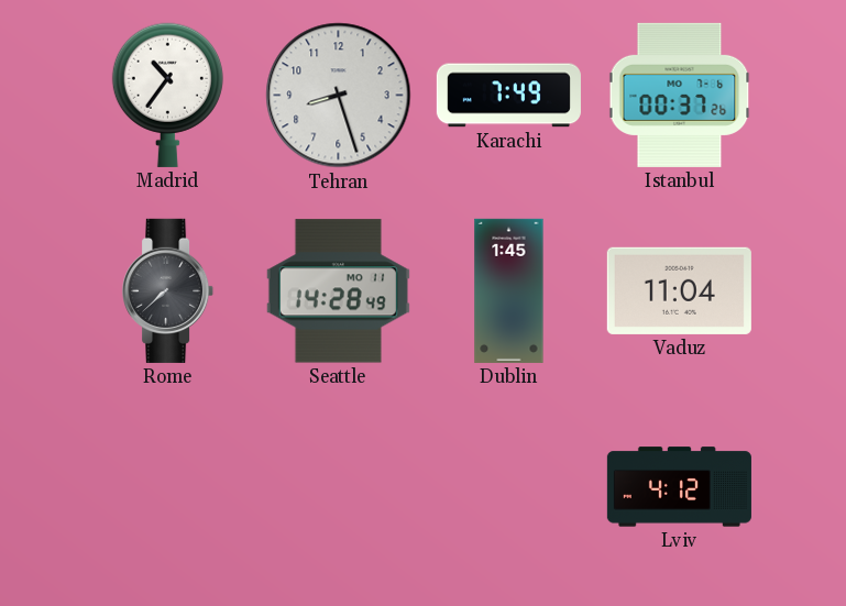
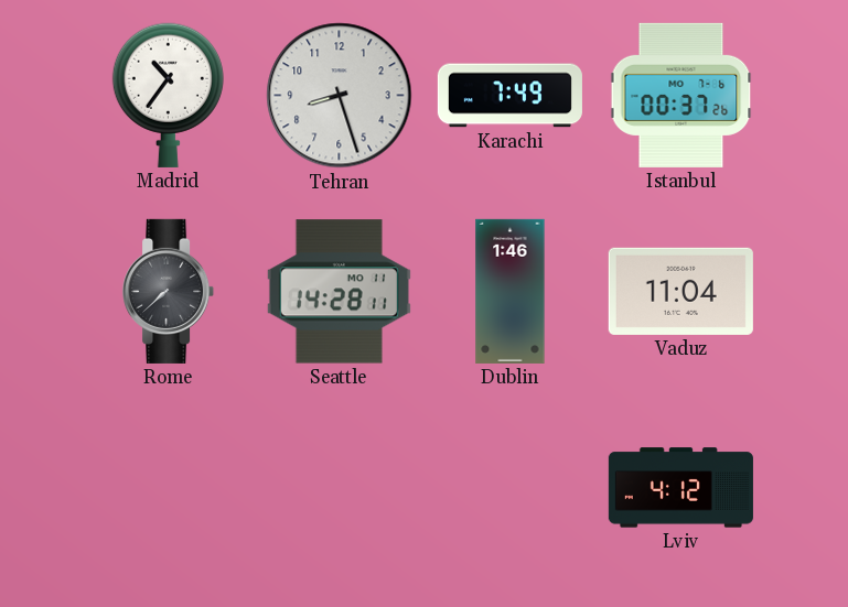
Seattle: 14:28:49 -> 14:28:11
Dublin: 1:45 -> 1:46
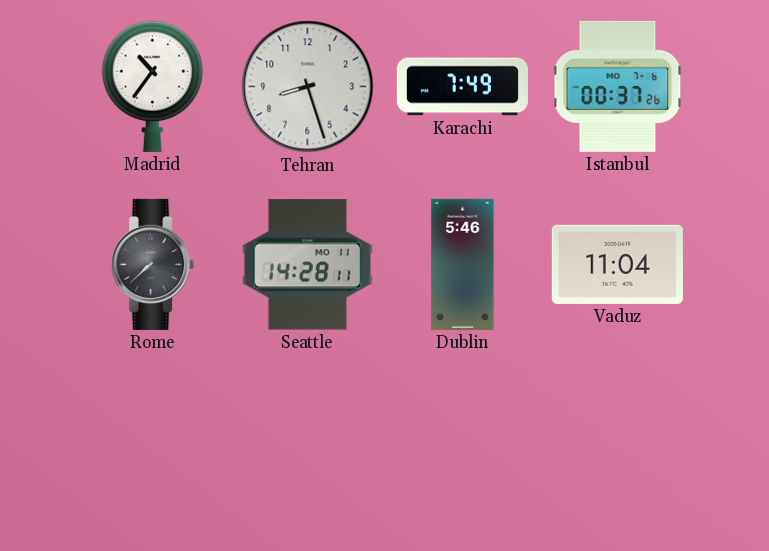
Dublin: 1:46 -> 5:46
Lviv: 4:12 -> none
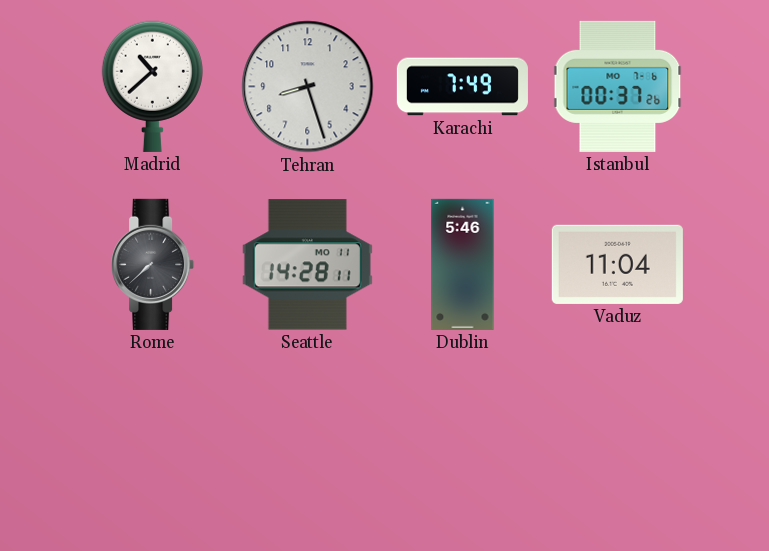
Madrid: 10:36 -> 10:38
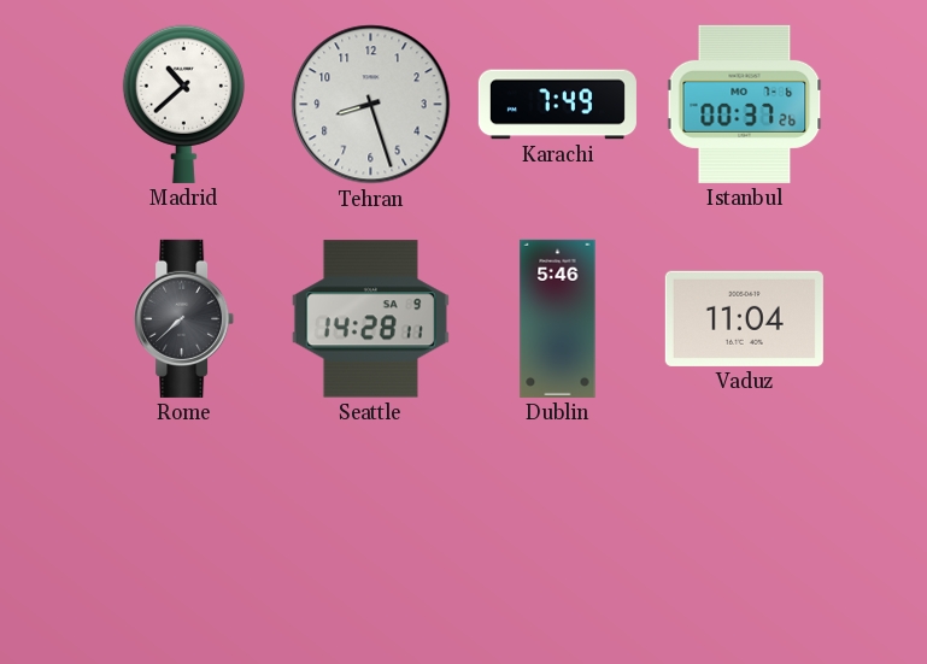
Seattle date: MO 11 -> SA 9
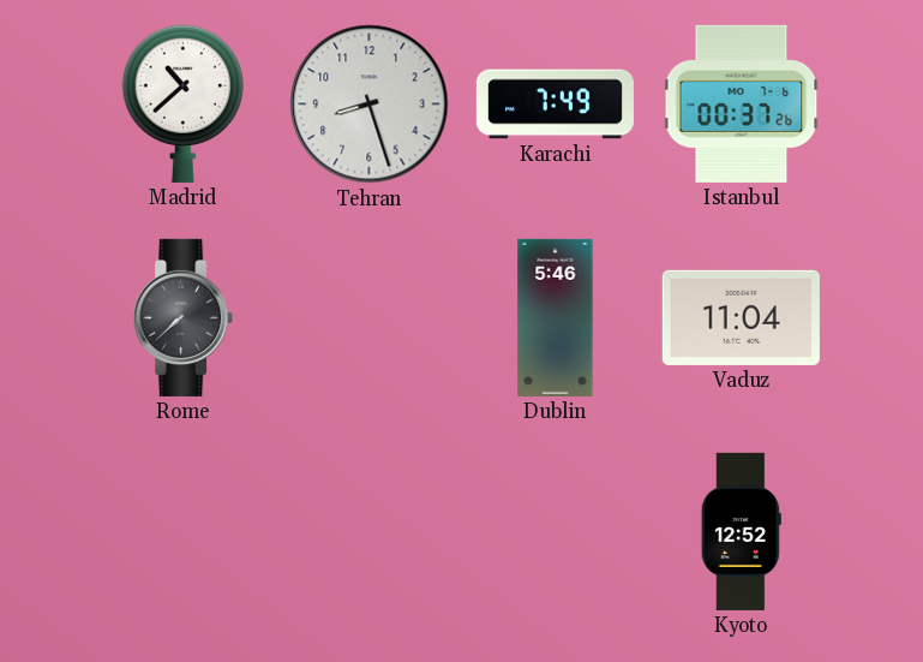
Seattle: 14:28 -> none
Kyoto: none -> 12:52
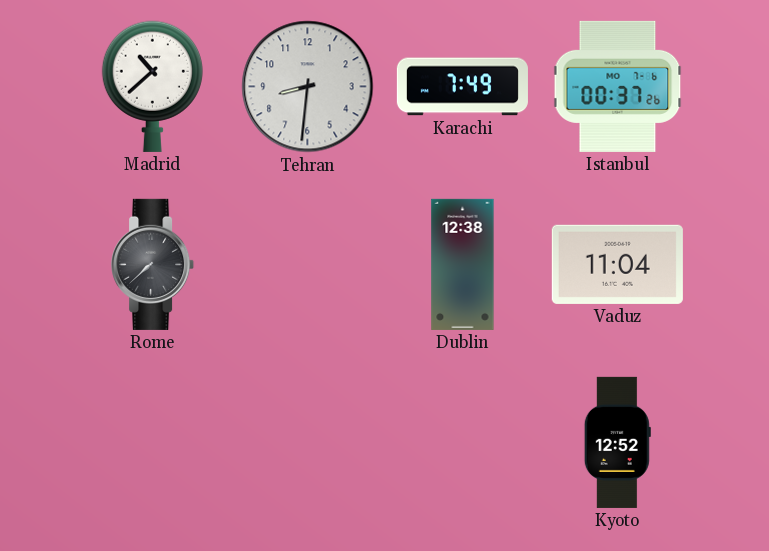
Tehran: 8:27 -> 8:31
Dublin: 5:46 -> 12:38
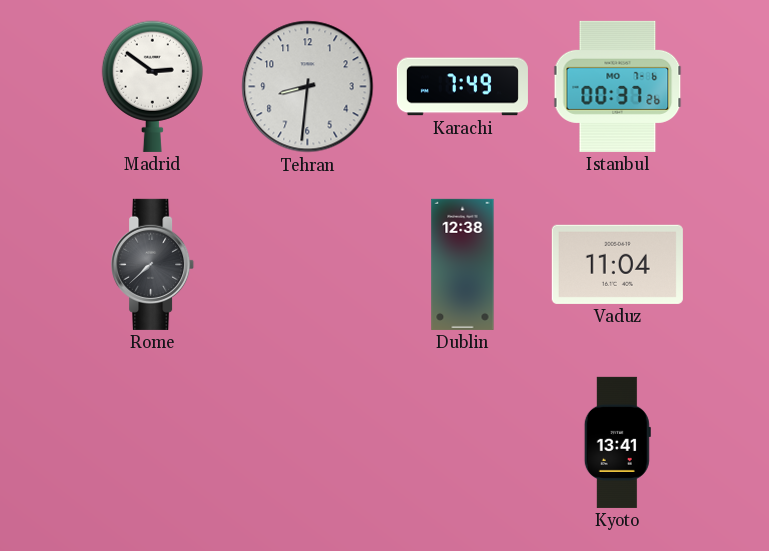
Madrid: 10:38 -> 2:51
Kyoto: 12:52 -> 13:41
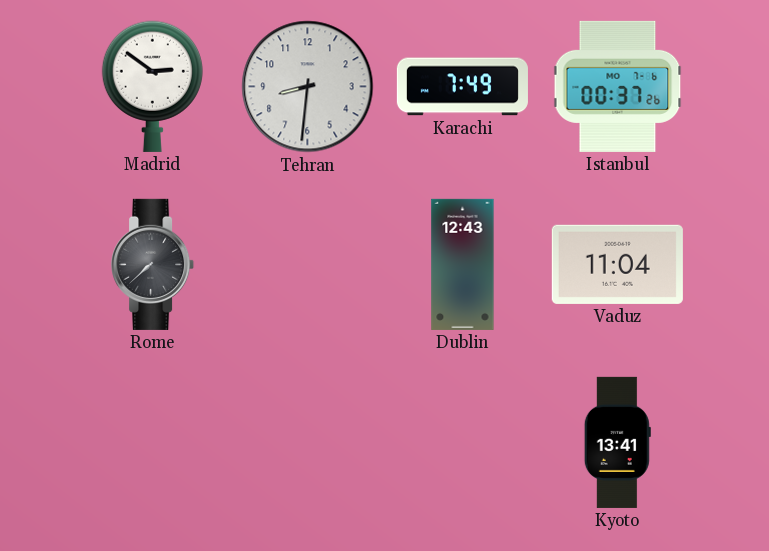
Dublin: 12:38 -> 12:43
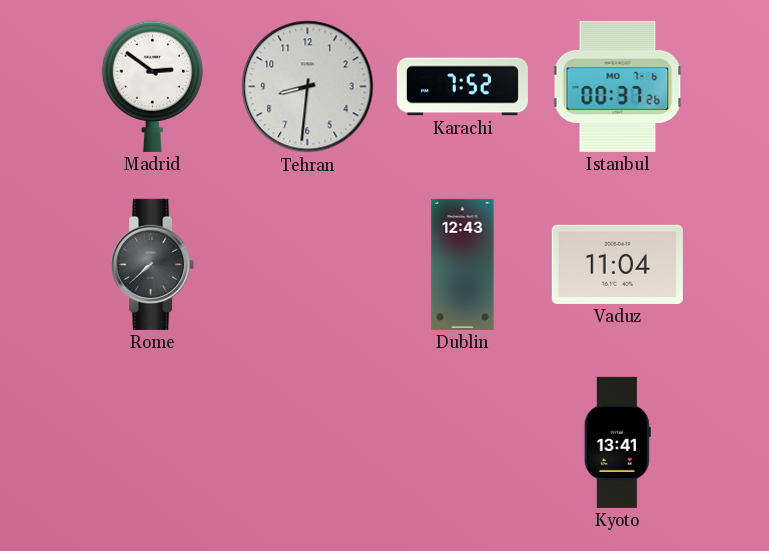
Karachi: 7:49 -> 7:52
